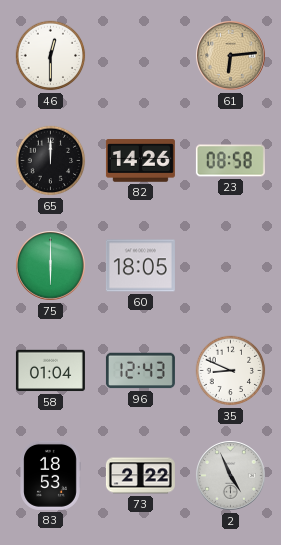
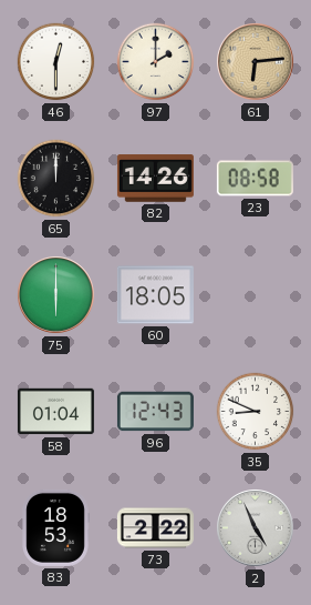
97: none -> 2:00
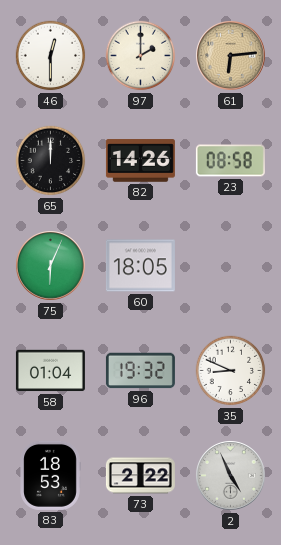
75: 6:00 -> 6:04
96: 12:43 -> 19:32
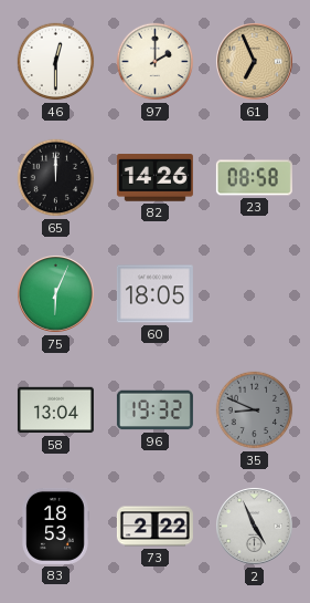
61: 6:14 -> 6:56
58: 01:04 -> 13:04
35 dial: white -> grey
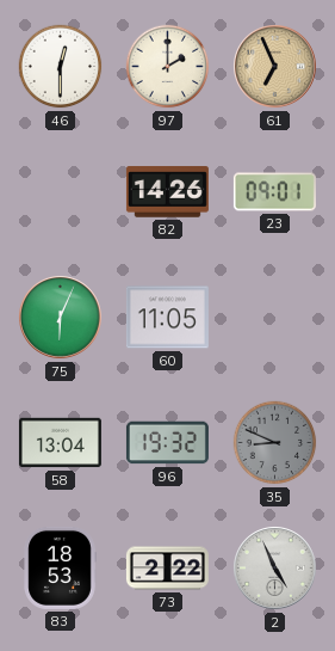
65: 12:00 -> none
23: 08:58 -> 09:01
60: 18:05 -> 11:05
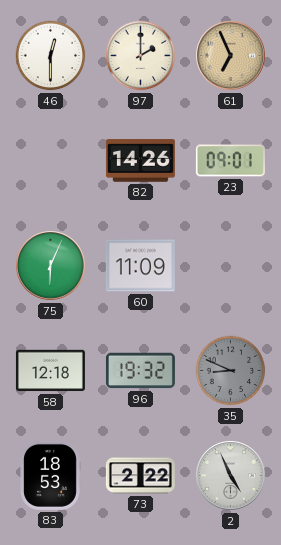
60: 11:05 -> 11:09
58: 13:04 -> 12:18
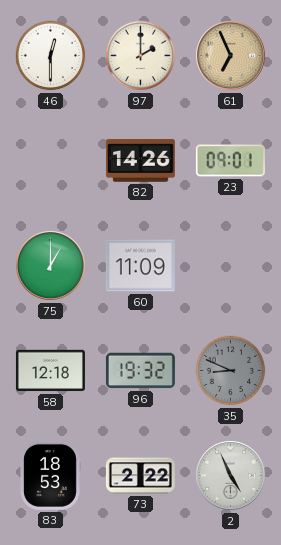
75: 6:04 -> 1:00
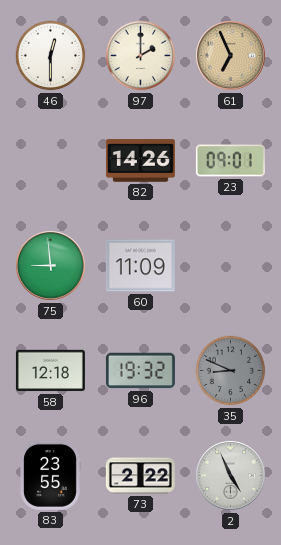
75: 1:00 -> 8:59
83: 18:53 -> 23:55
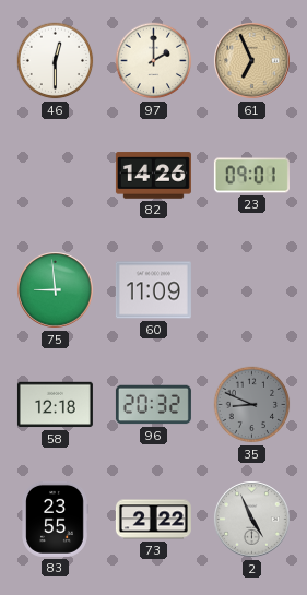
96: 19:32 -> 20:32
